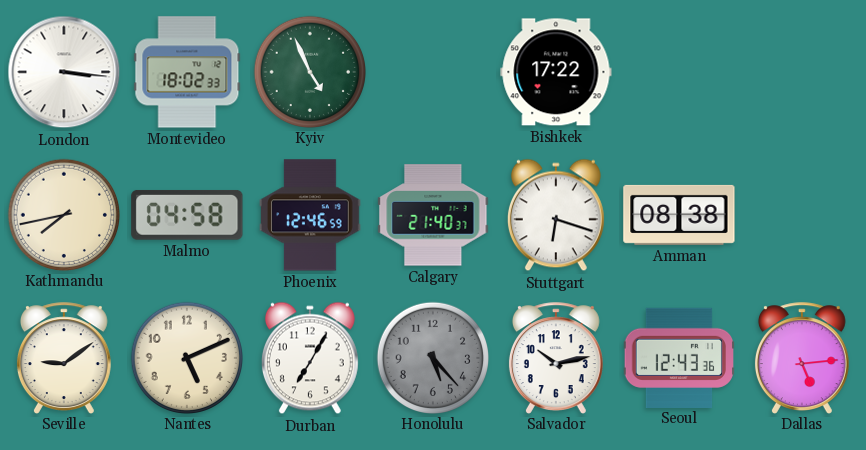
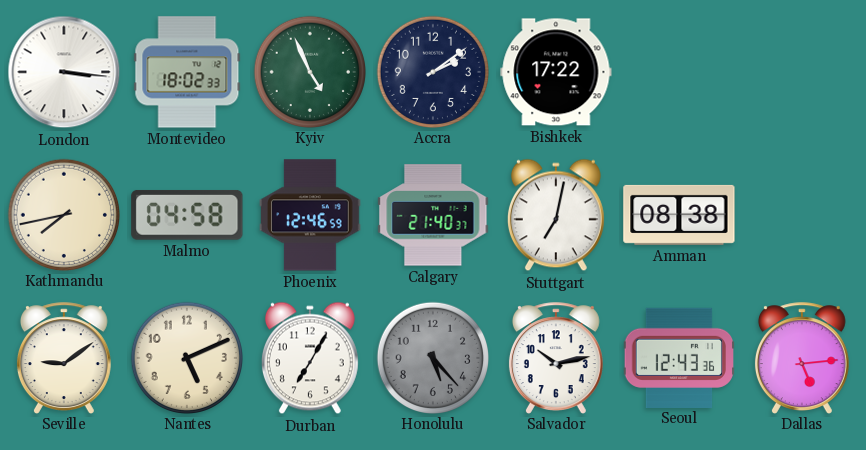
Accra: none -> 2:09
Stuttgart: 6:18 -> 7:02
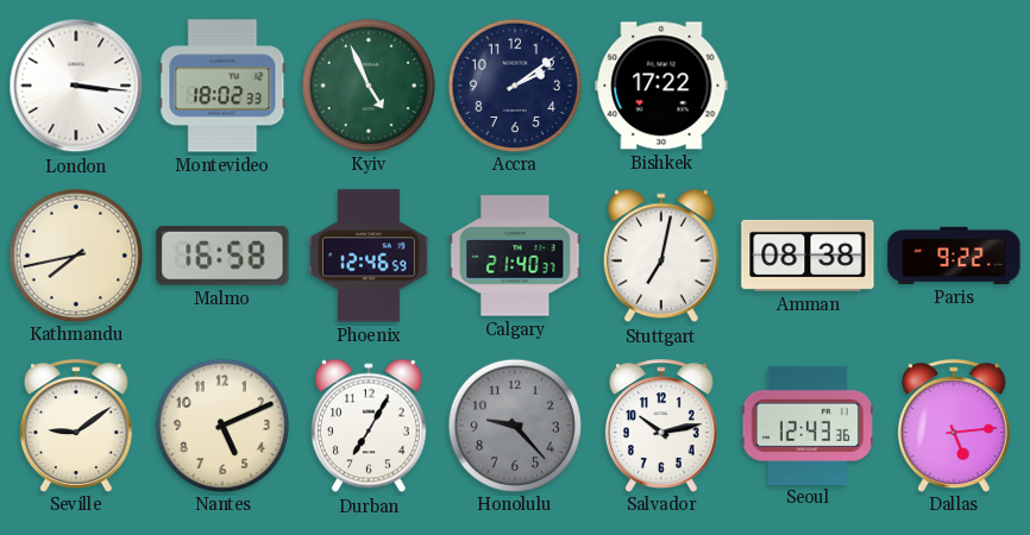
Malmo: 04:58 -> 16:58
Paris: none -> 9:22
Honolulu: 5:23 -> 9:23
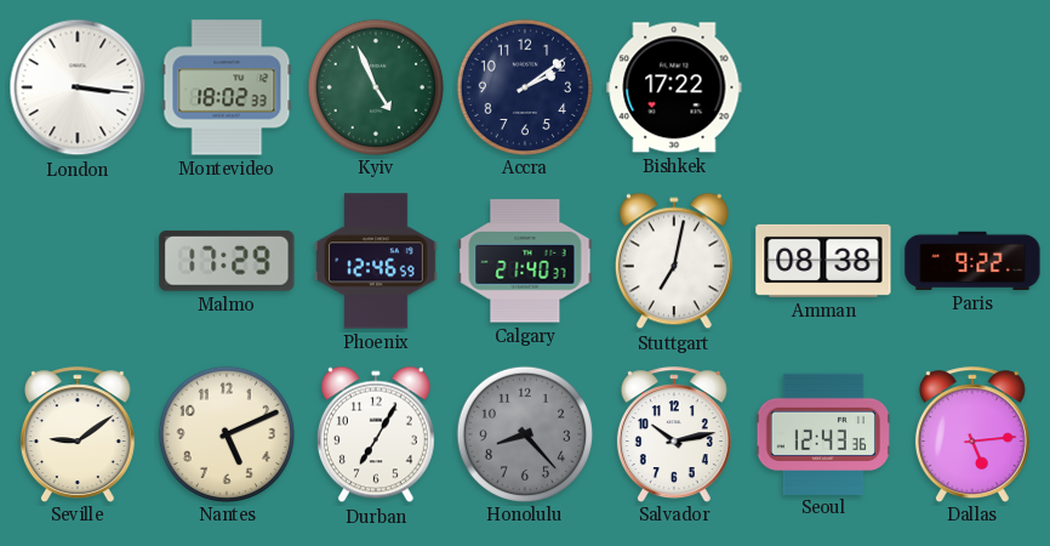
Kathmandu: 7:43 -> none
Malmo: 16:58 -> 17:29
Honolulu: 9:23 -> 8:23
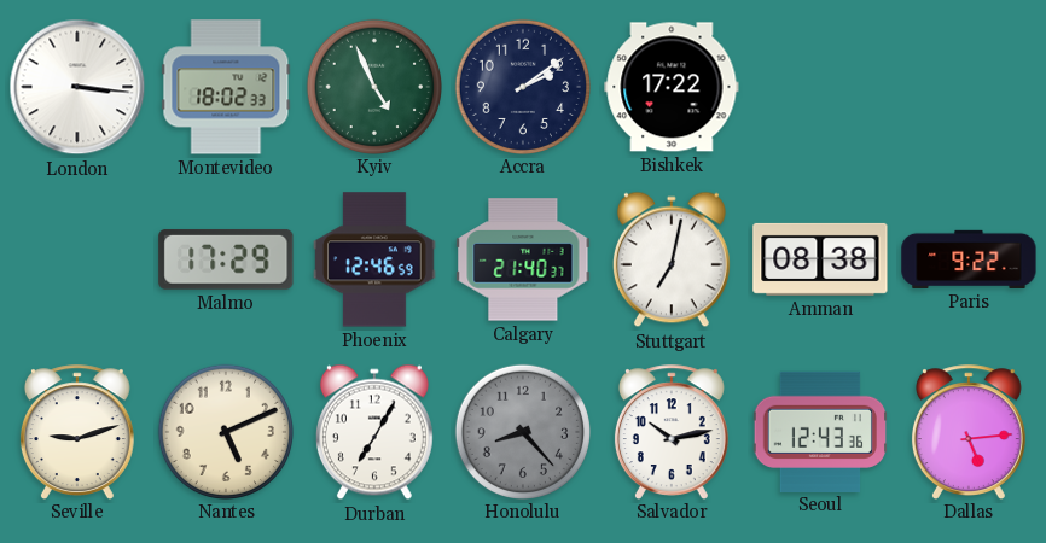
Seville: 9:09 -> 9:12
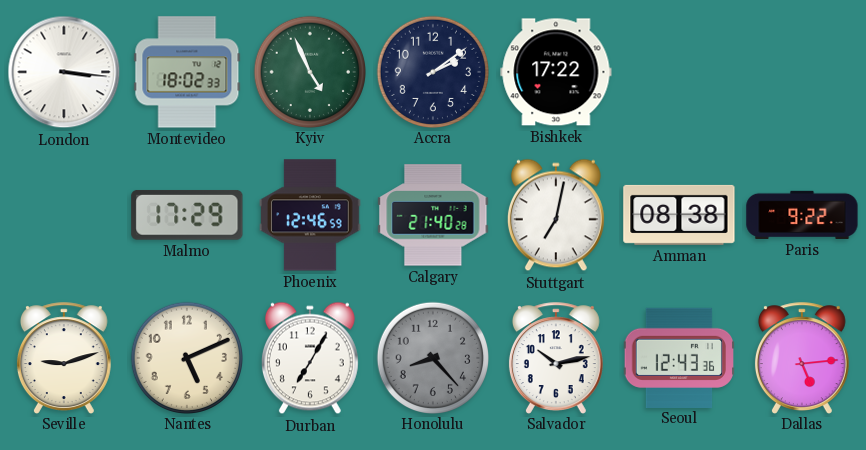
Calgary: 21:40:37 -> 21:40:28
